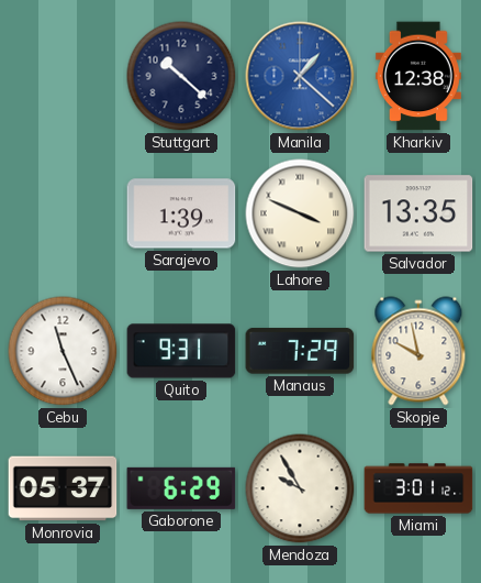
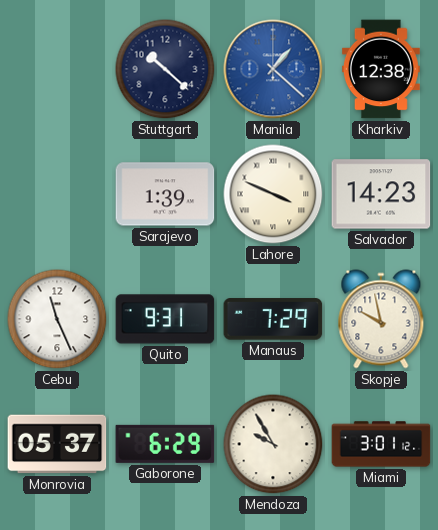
Salvador: 13:35 -> 14:23
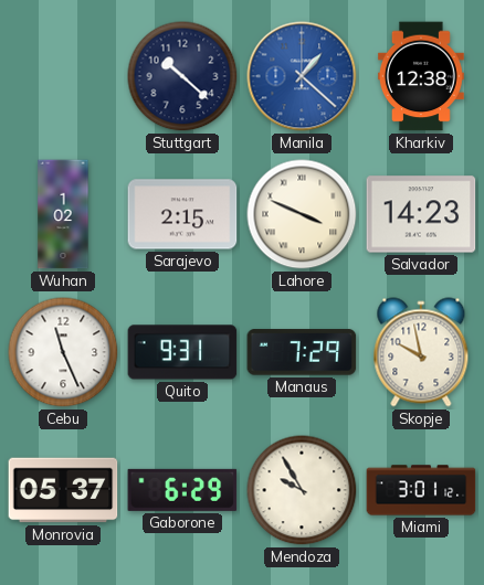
Wuhan: none -> 1:02
Sarajevo: 1:39 -> 2:15
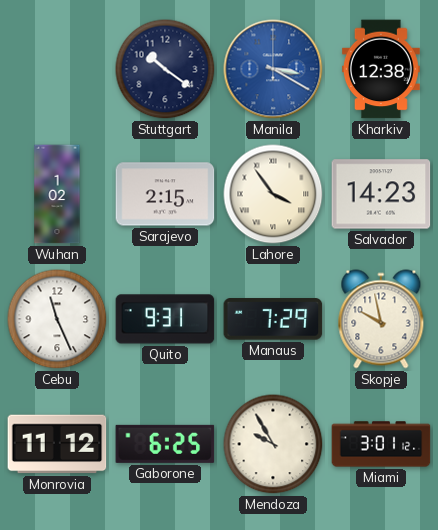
Stuttgart: 10:22 -> 10:21
Manila: 1:22 -> 3:20
Lahore: 3:49 -> 3:54
Monrovia: 05:37 -> 11:12
Gaborone: 6:29 -> 6:25
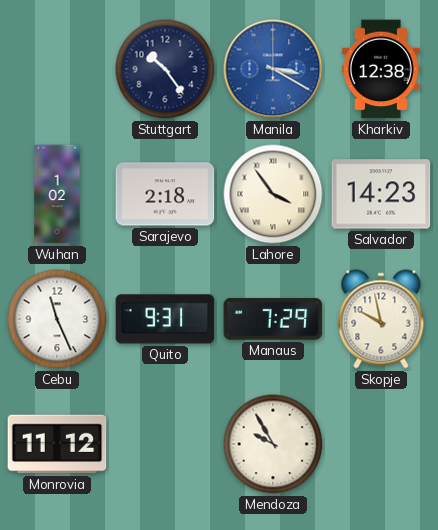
Stuttgart: 10:21 -> 10:24
Sarajevo: 2:15 -> 2:18
Gaborone: 6:25 -> none
Miami: 3:01 -> none
